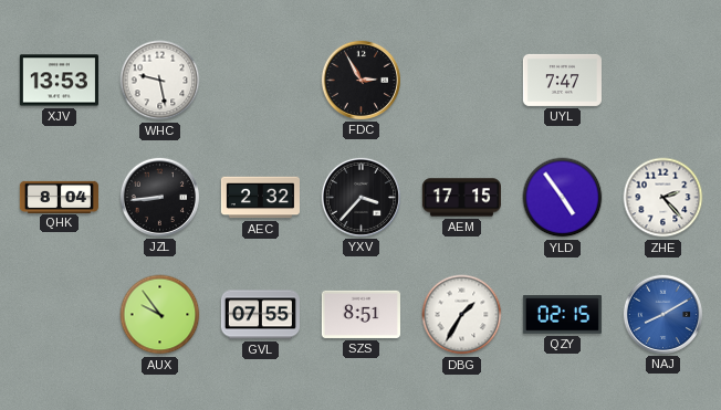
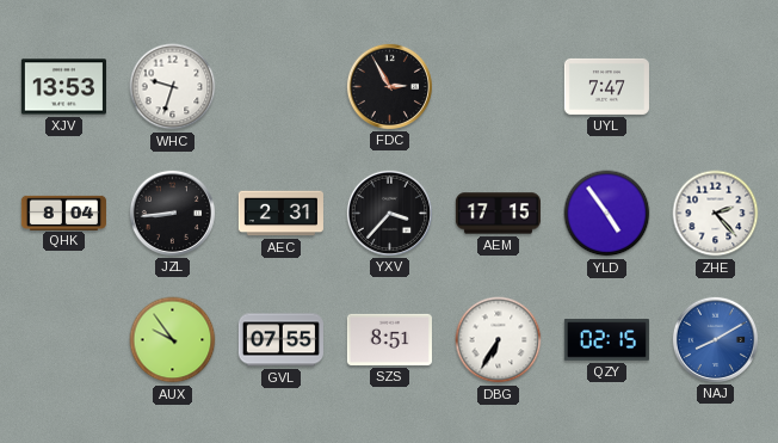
WHC: 9:28 -> 9:33
AEC: 2:32 -> 2:31
DBG: 1:35 -> 6:35
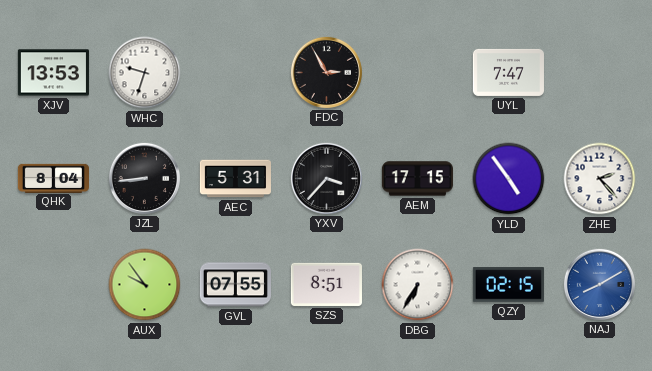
AEC: 2:31 -> 5:31
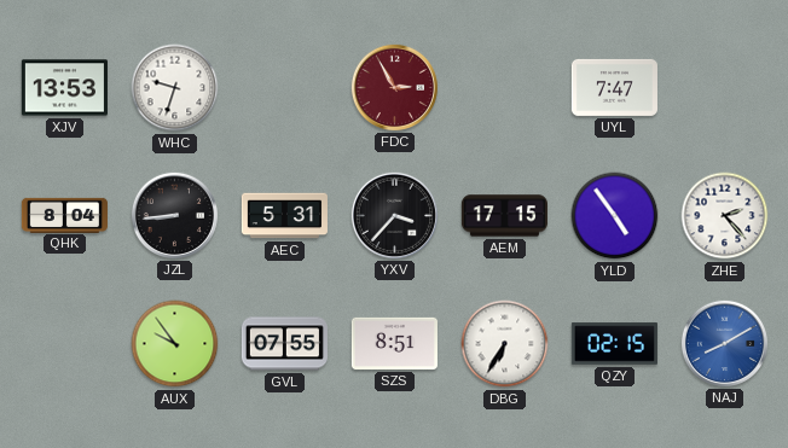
FDC dial: black -> burgundy
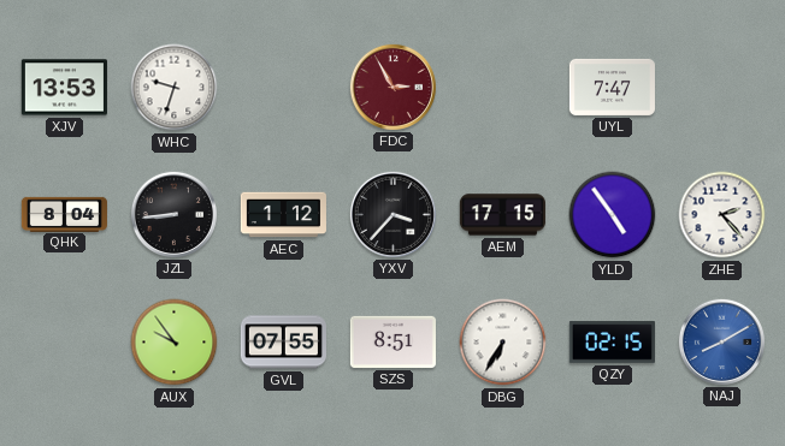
AEC: 5:31 -> 1:12
